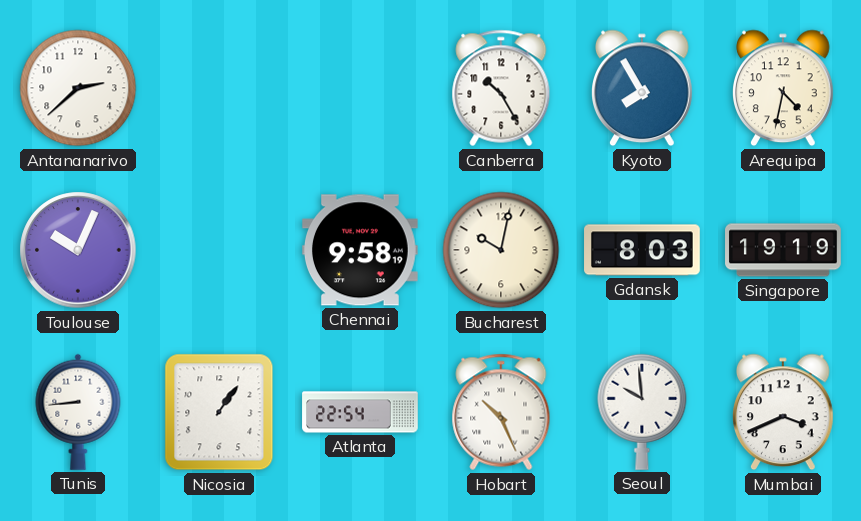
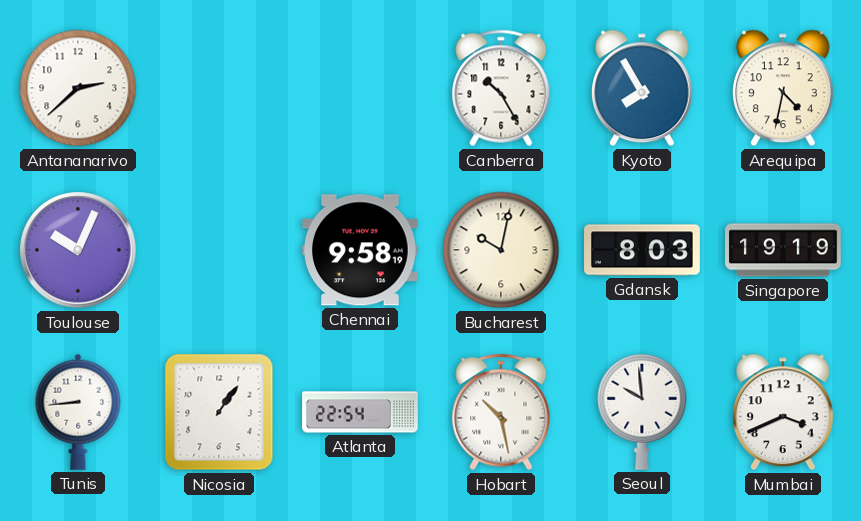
Hobart: 10:26 -> 10:28
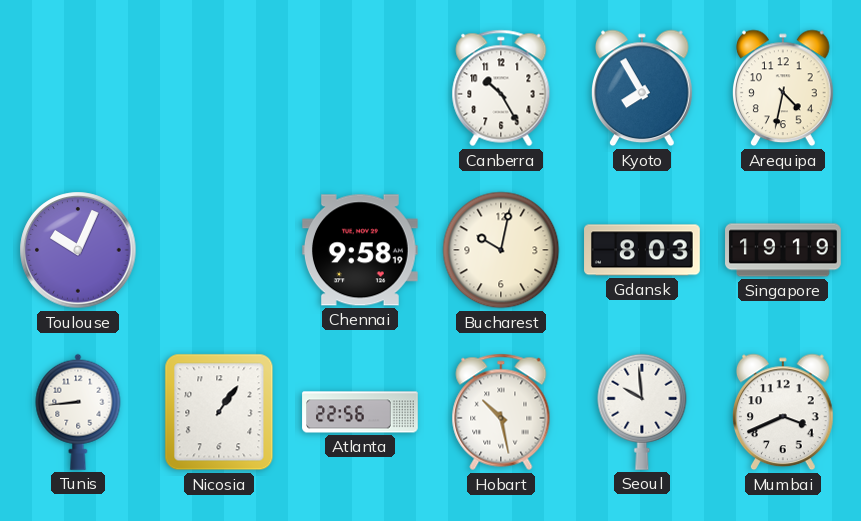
Antananarivo: 2:38 -> none
Atlanta: 22:54 -> 22:56
